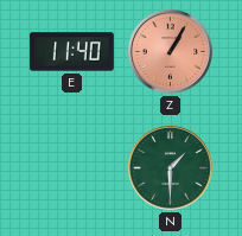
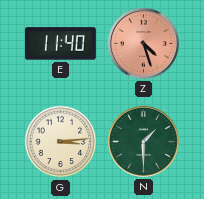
Z: 1:05 -> 4:27
G: none -> 3:14
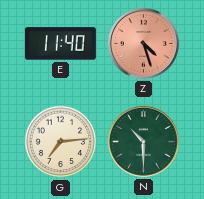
G: 3:14 -> 7:14
N: 1:30 -> 10:30
